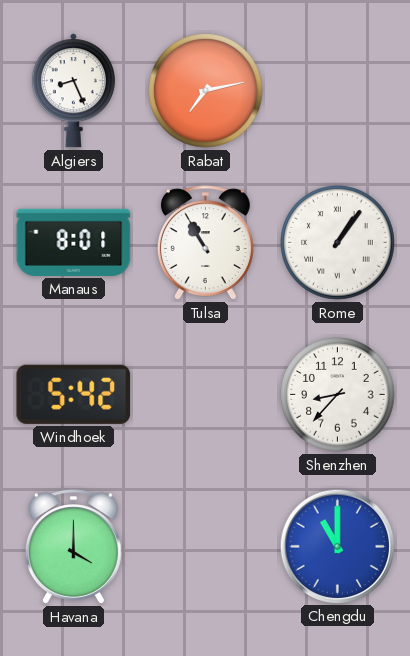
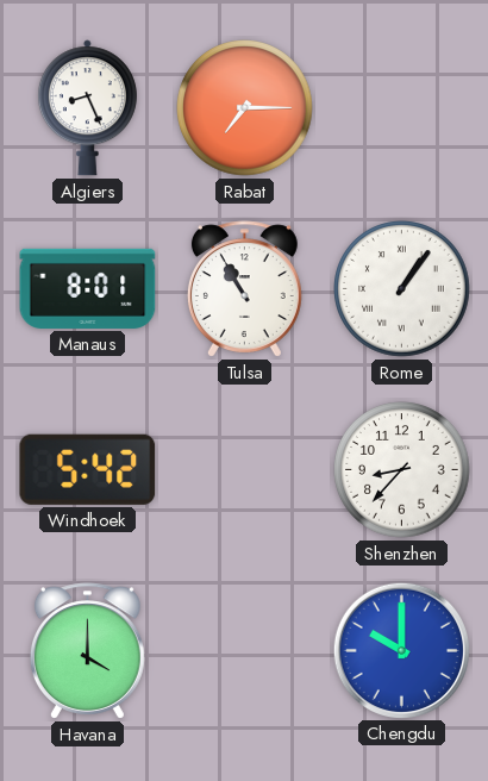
Rabat: 7:13 -> 7:15
Chengdu: 11:00 -> 10:00
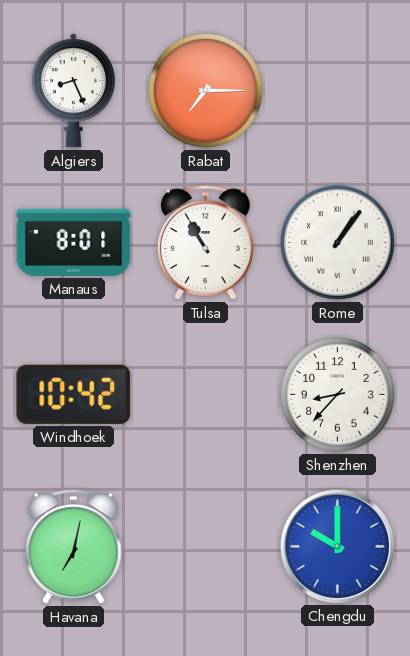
Windhoek: 5:42 -> 10:42
Havana: 4:00 -> 7:02
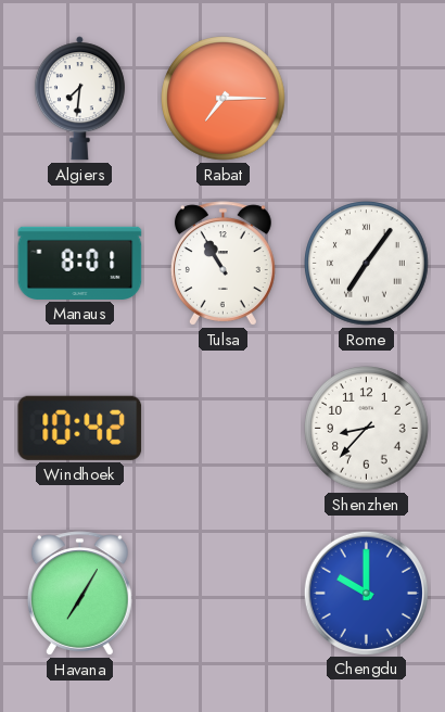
Algiers: 8:26 -> 7:31
Rome: 1:06 -> 7:06
Havana: 7:02 -> 7:05
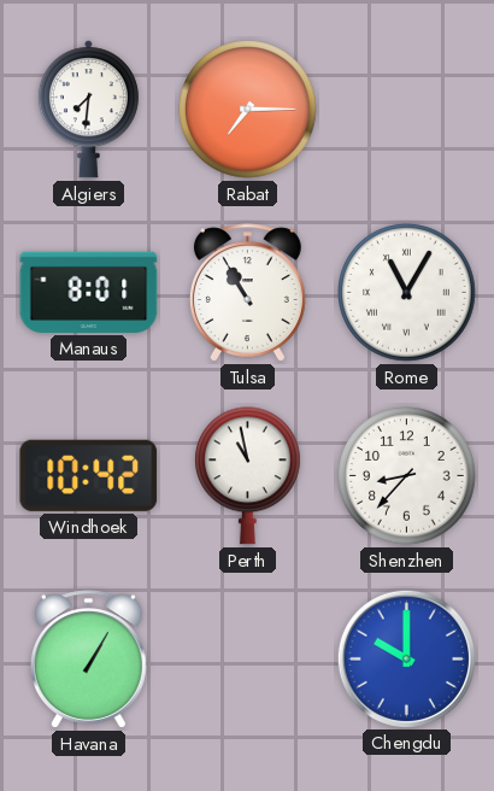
Rome: 7:06 -> 11:05
Perth: none -> 10:58
Havana: 7:05 -> 1:05
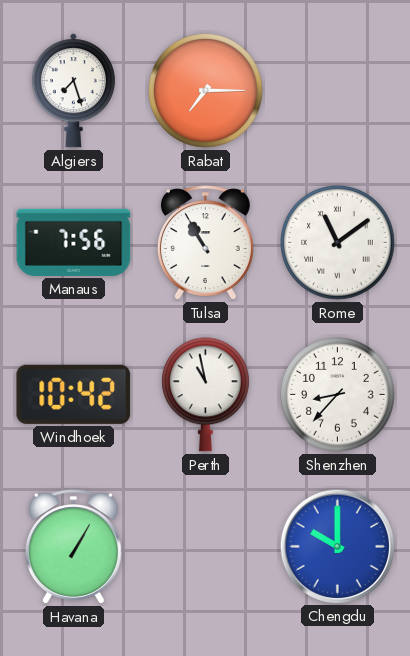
Algiers: 7:31 -> 7:27
Manaus: 8:01 -> 7:56
Rome: 11:05 -> 11:09
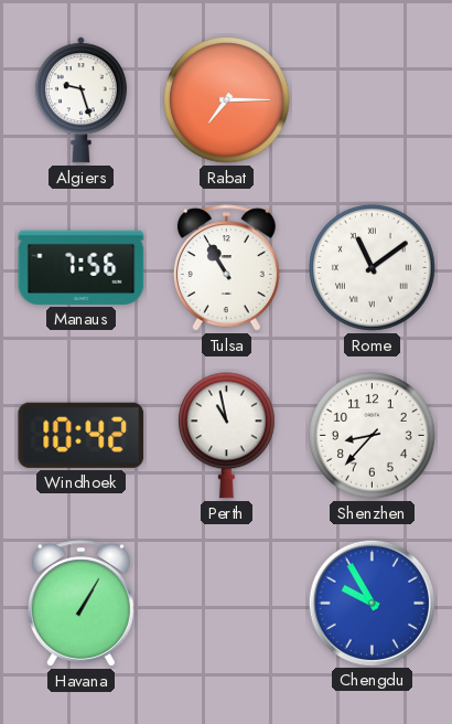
Algiers: 7:27 -> 9:27
Chengdu: 10:00 -> 9:55
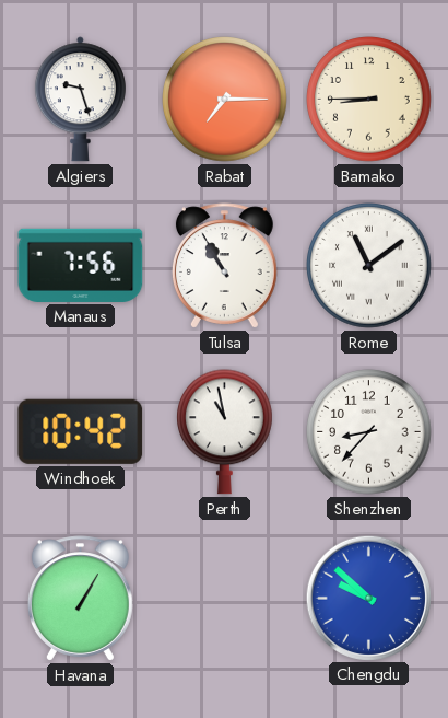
Bamako: none -> 8:45
Chengdu: 9:55 -> 9:52
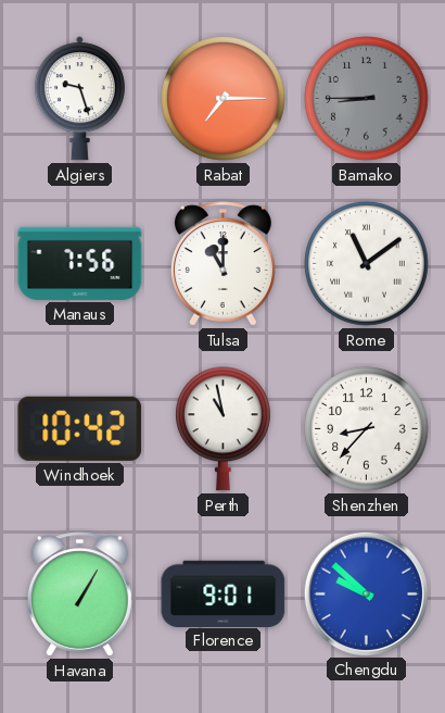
Bamako dial: cream -> grey
Tulsa: 10:55 -> 11:00
Florence: none -> 9:01
